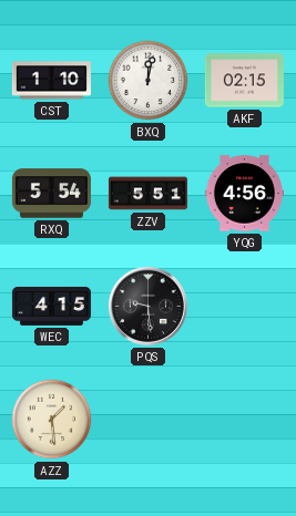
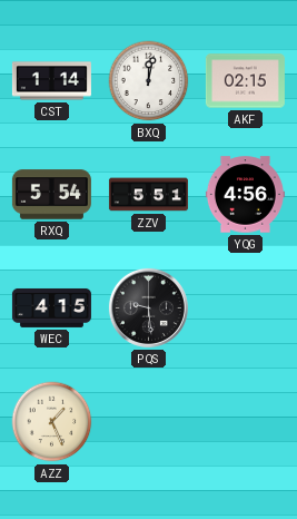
CST: 1:10 -> 1:14
AZZ: 1:29 -> 1:26
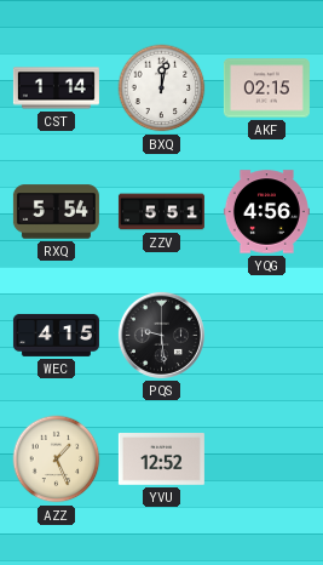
YVU: none -> 12:52
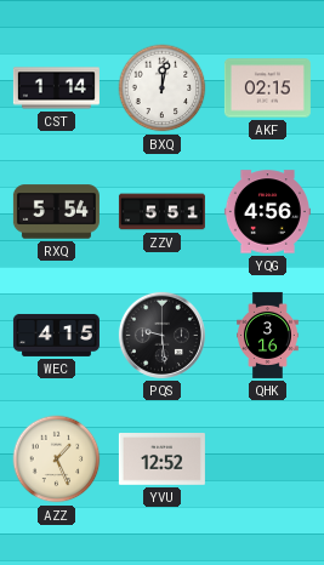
QHK: none -> 3:16
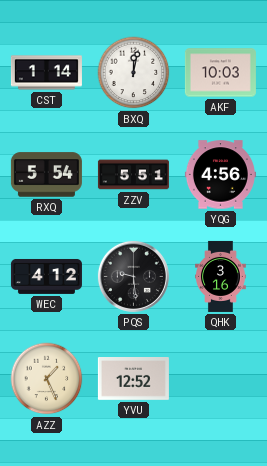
AKF: 02:15 -> 10:03
WEC: 4:15 -> 4:12
